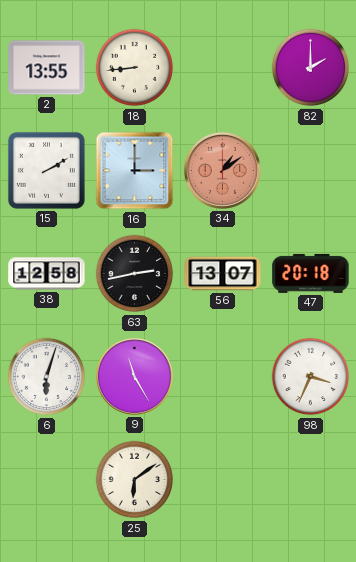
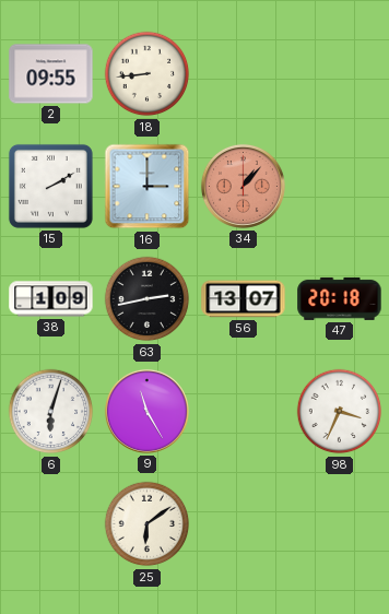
2: 13:55 -> 09:55
82: 2:00 -> none
34: 1:09 -> 1:07
38: 12:58 -> 1:09
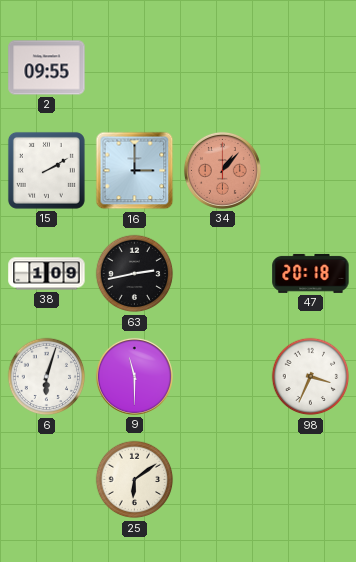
18: 8:44 -> none
56: 13:07 -> none
9: 11:25 -> 11:30
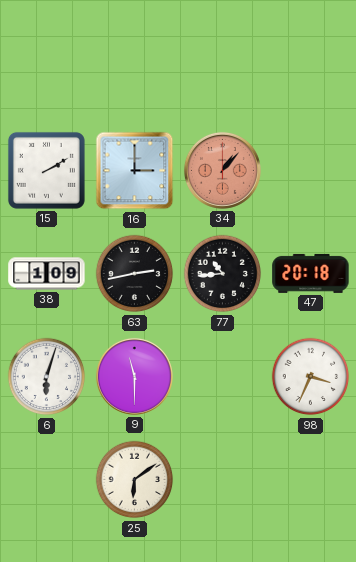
2: 09:55 -> none
77: none -> 10:44
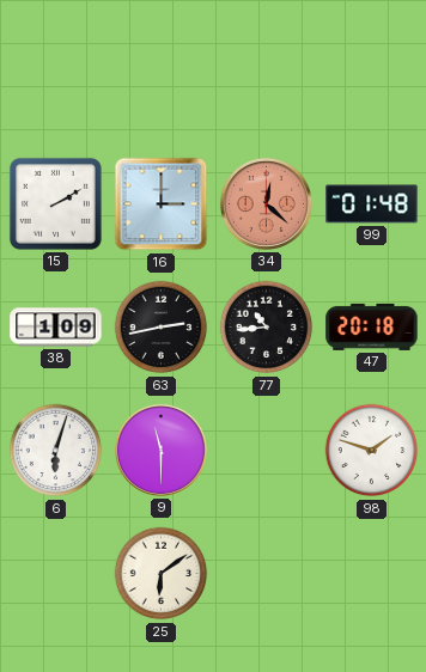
34: 1:07 -> 12:22
99: none -> 01:48
98: 3:34 -> 1:48
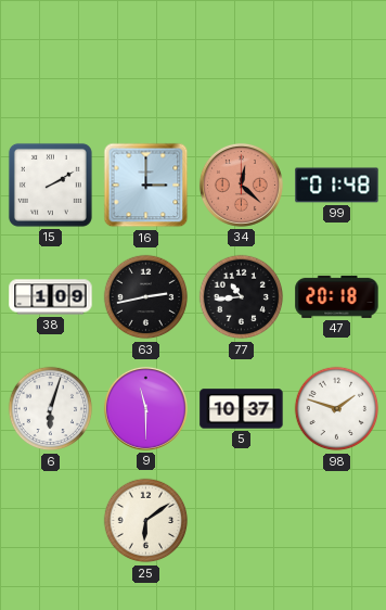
5: none -> 10:37
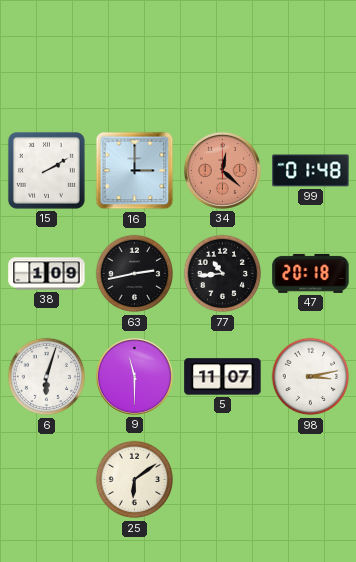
5: 10:37 -> 11:07
98: 1:48 -> 3:13
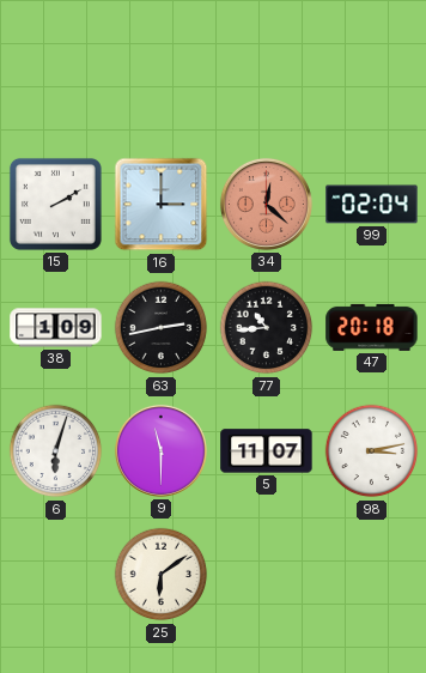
99: 01:48 -> 02:04
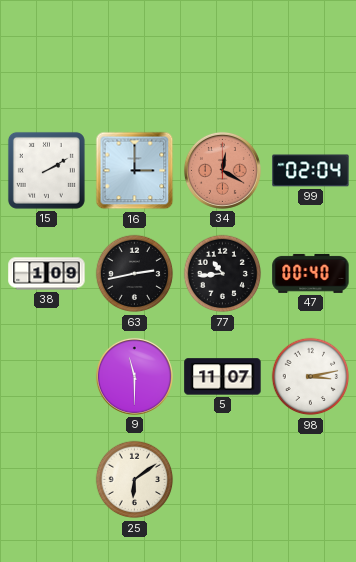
34: 12:22 -> 12:20
47: 20:18 -> 00:40
6: 6:03 -> none
